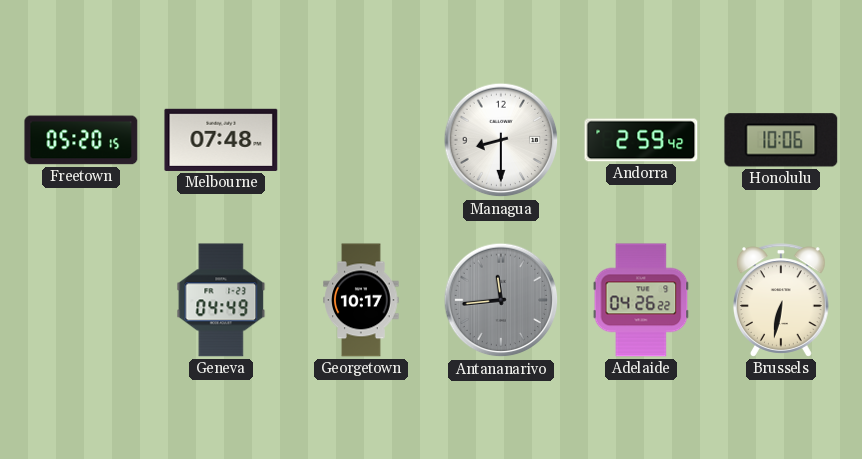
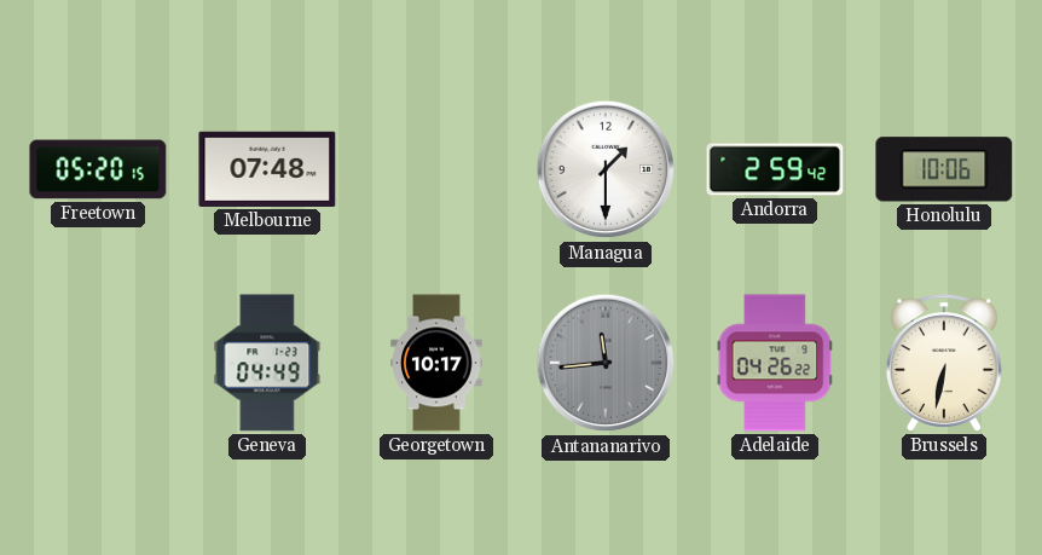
Managua: 8:30 -> 1:30
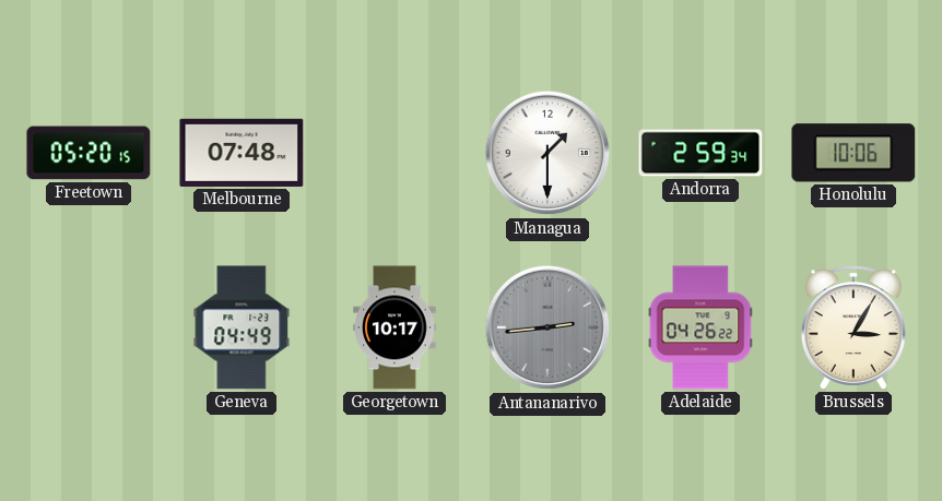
Andorra: 2:59:42 -> 2:59:34
Antananarivo: 11:44 -> 2:44
Brussels: 6:32 -> 3:05
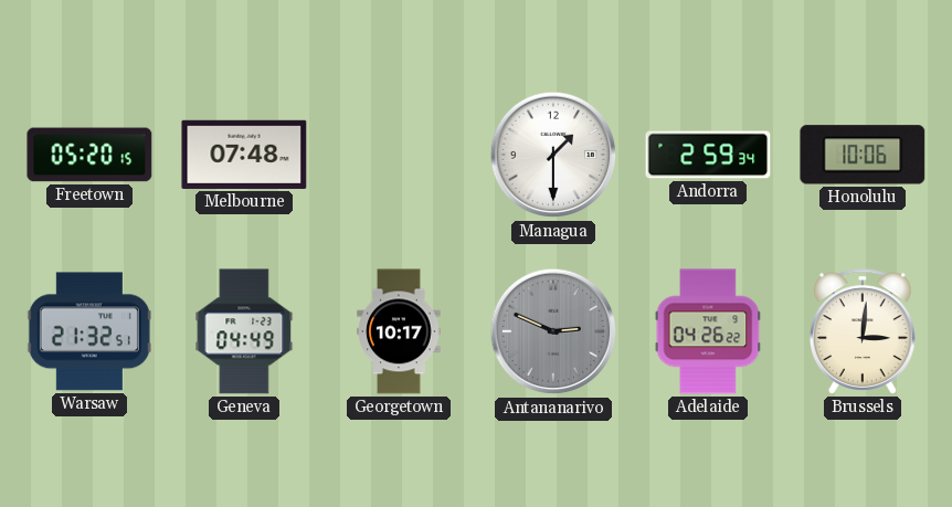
Warsaw: none -> 21:32
Antananarivo: 2:44 -> 2:49
Brussels: 3:05 -> 3:01
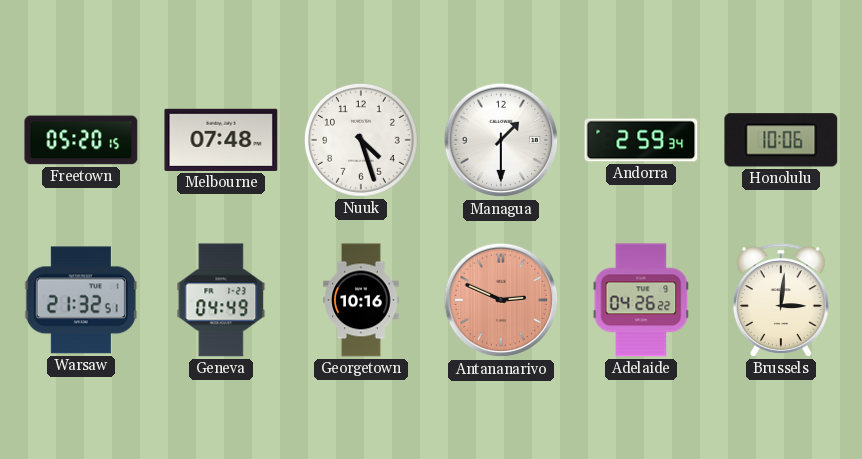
Nuuk: none -> 4:27
Georgetown: 10:17 -> 10:16
Antananarivo dial: grey -> salmon
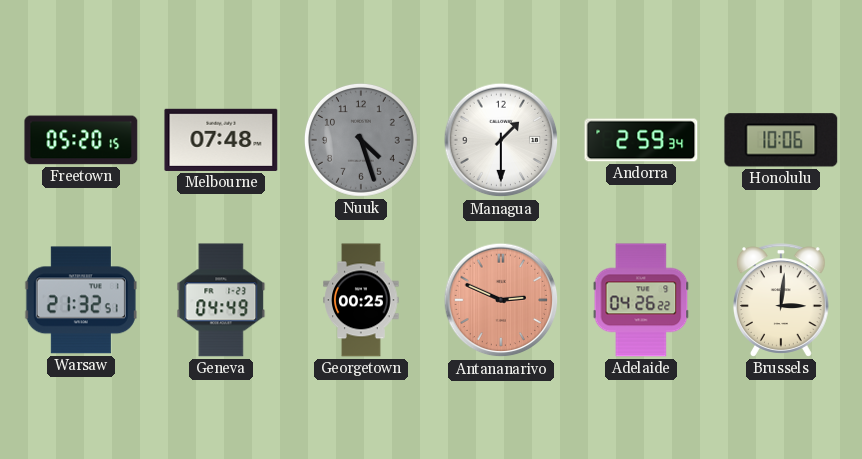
Nuuk dial: white -> grey
Georgetown: 10:16 -> 00:25
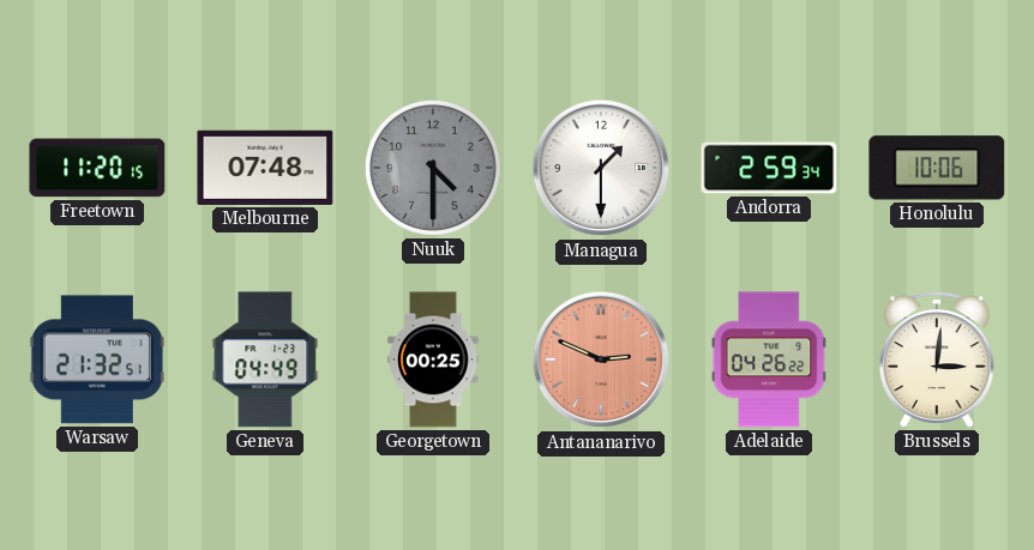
Freetown: 05:20 -> 11:20
Nuuk: 4:27 -> 4:30
